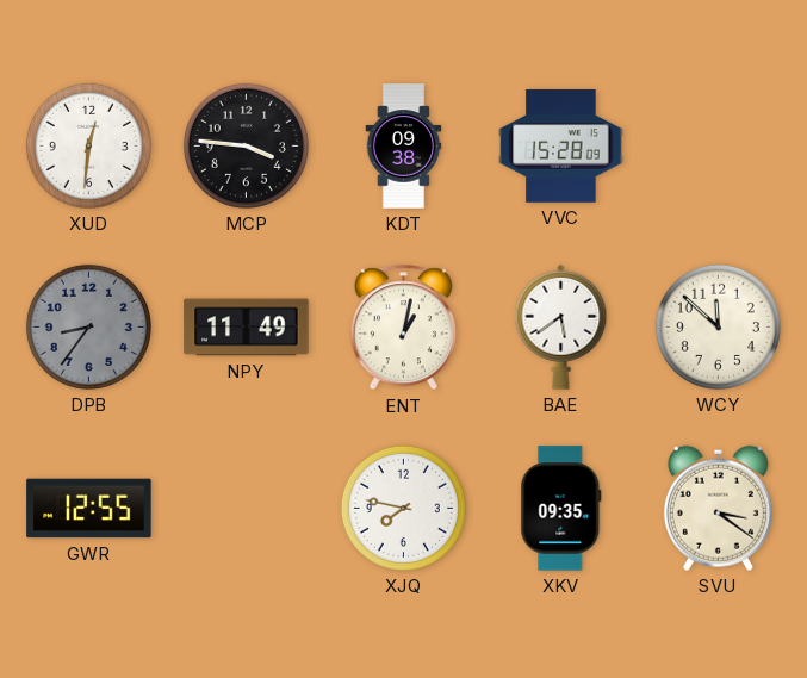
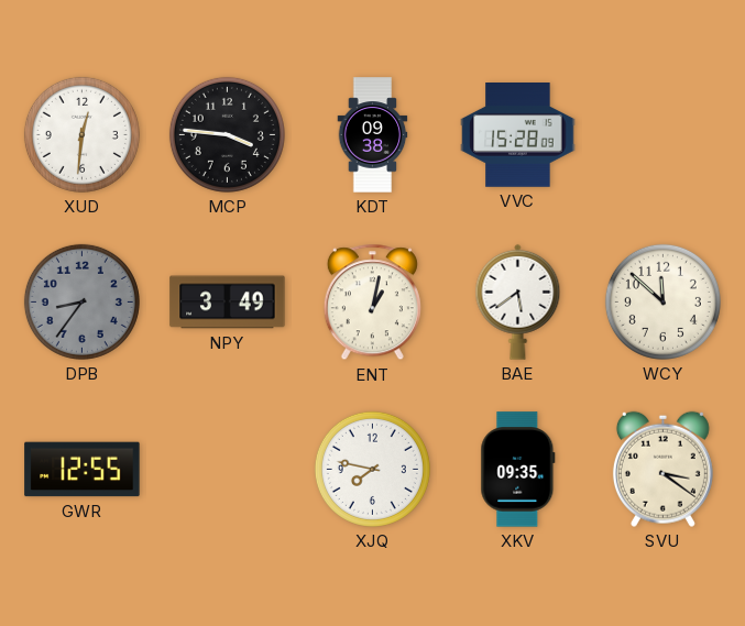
NPY: 11:49 -> 3:49
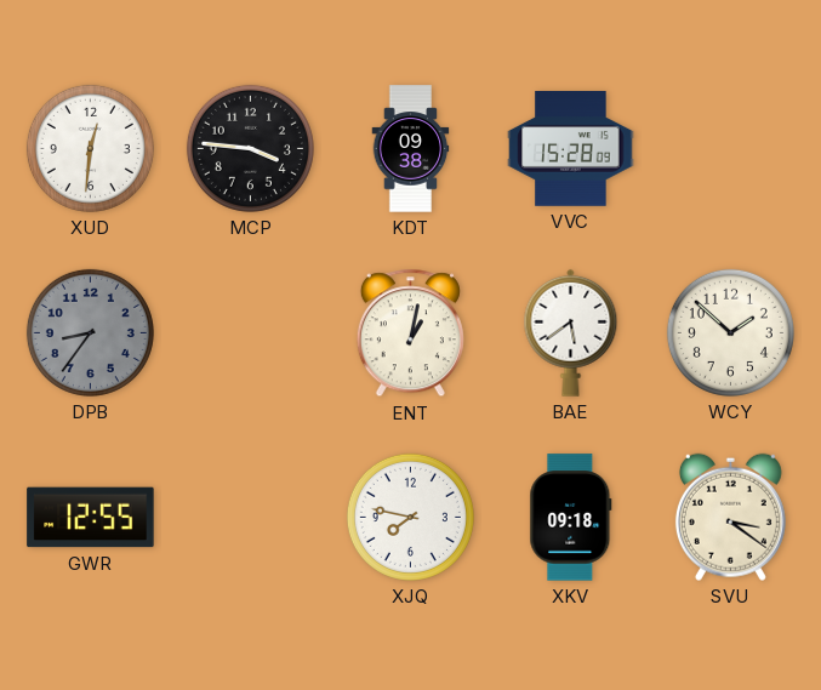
NPY: 3:49 -> none
WCY: 11:52 -> 1:52
XKV: 09:35 -> 09:18
